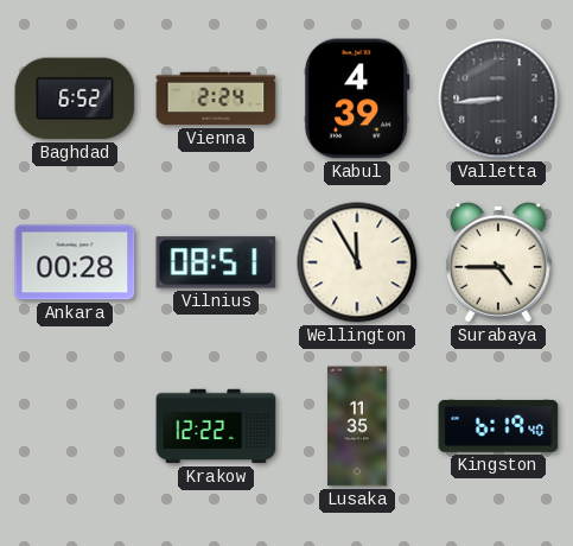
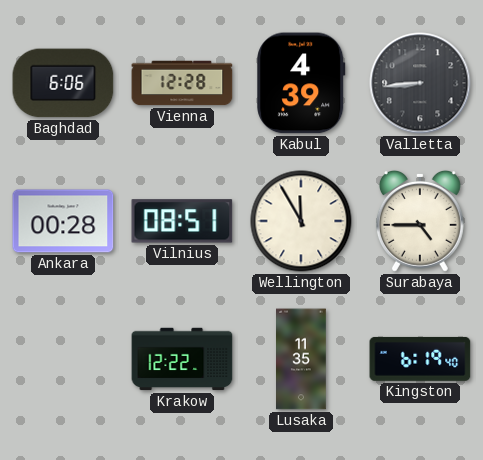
Baghdad: 6:52 -> 6:06
Vienna: 2:24 -> 12:28
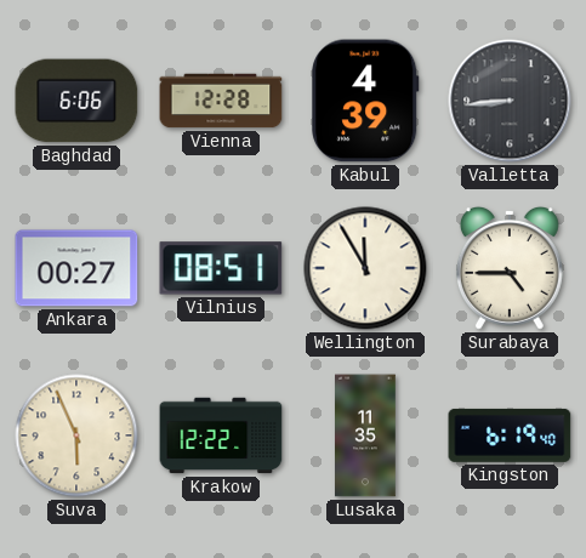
Ankara: 00:28 -> 00:27
Suva: none -> 5:56
